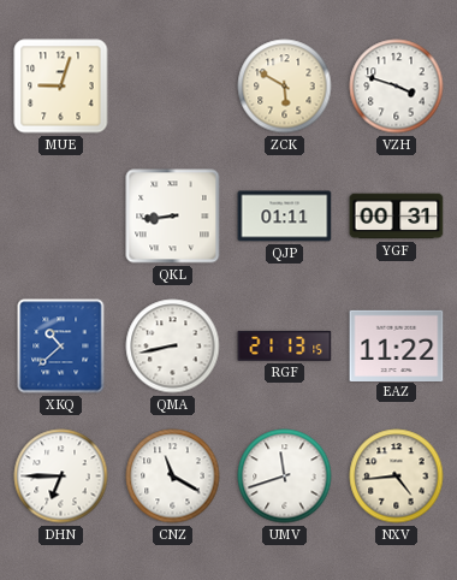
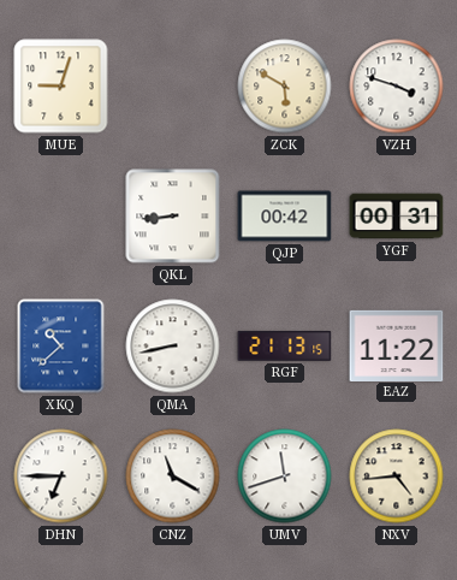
QJP: 01:11 -> 00:42
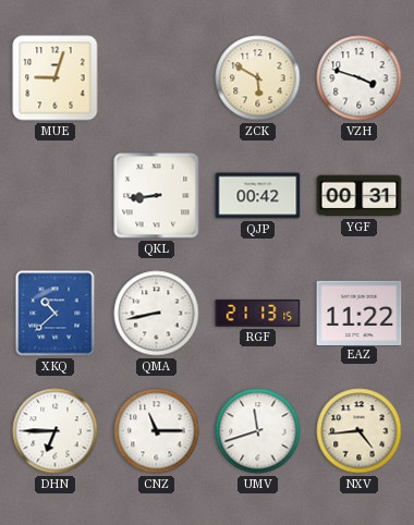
CNZ: 11:20 -> 11:15
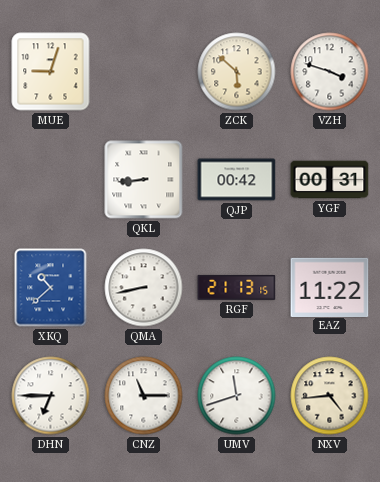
ZCK: 5:50 -> 5:52
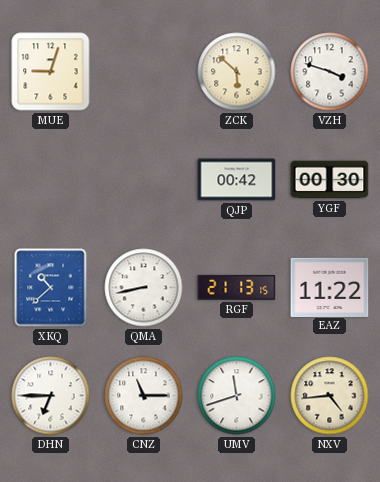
QKL: 8:44 -> none
YGF: 00:31 -> 00:30
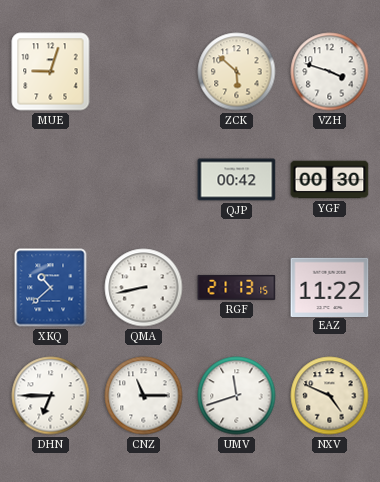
NXV: 4:44 -> 4:49
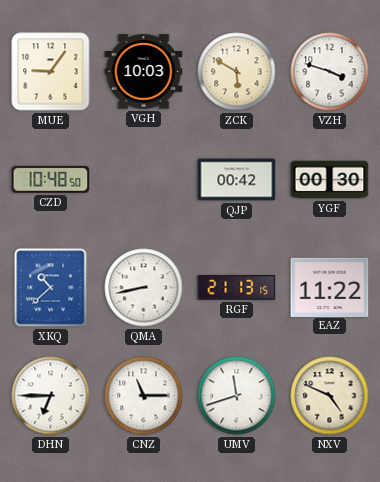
MUE: 9:03 -> 9:06
VGH: none -> 10:03
ZCK: 5:52 -> 5:50
CZD: none -> 10:48
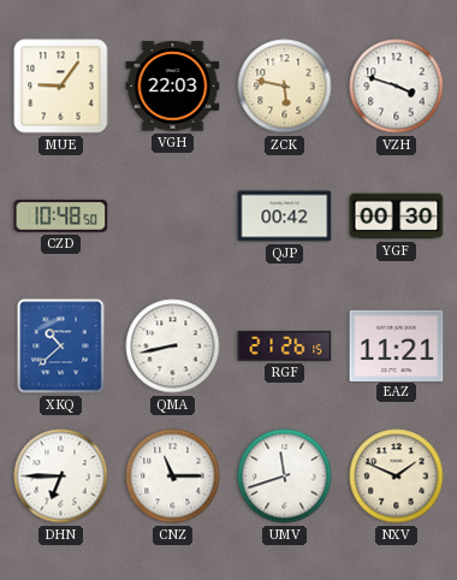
VGH: 10:03 -> 22:03
ZCK: 5:50 -> 5:47
RGF: 21:13 -> 21:26
EAZ: 11:22 -> 11:21
NXV: 4:49 -> 1:49
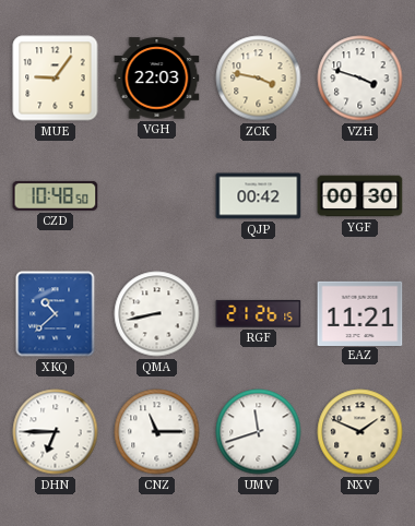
ZCK: 5:47 -> 3:47
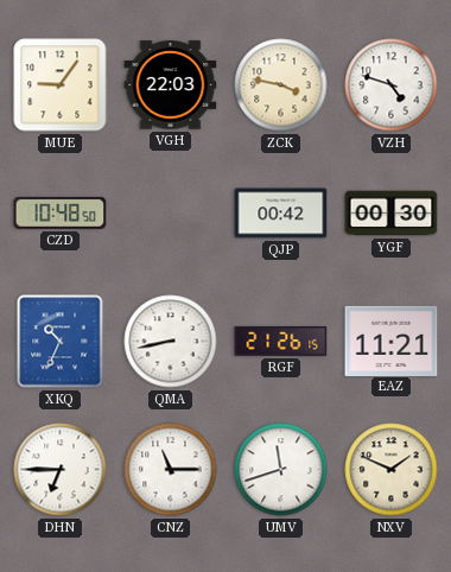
VZH: 3:48 -> 4:48
XKQ: 10:38 -> 10:34
